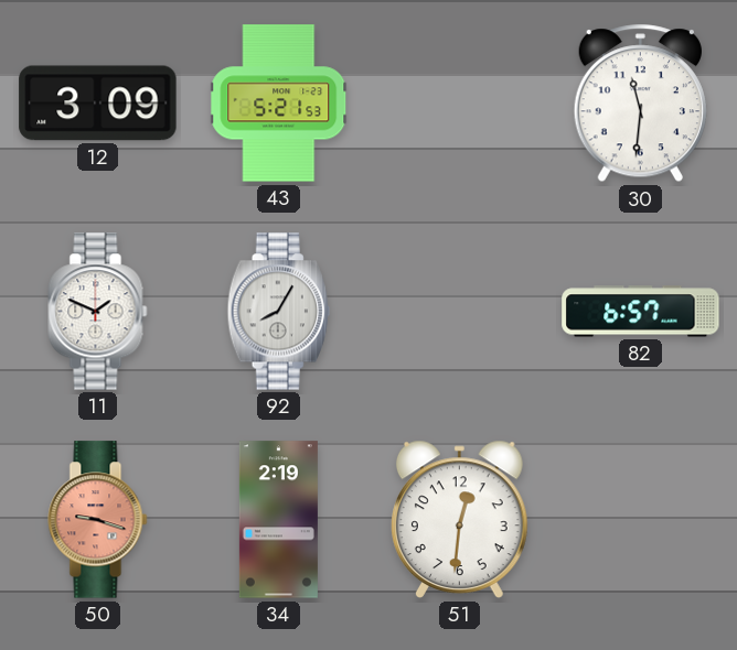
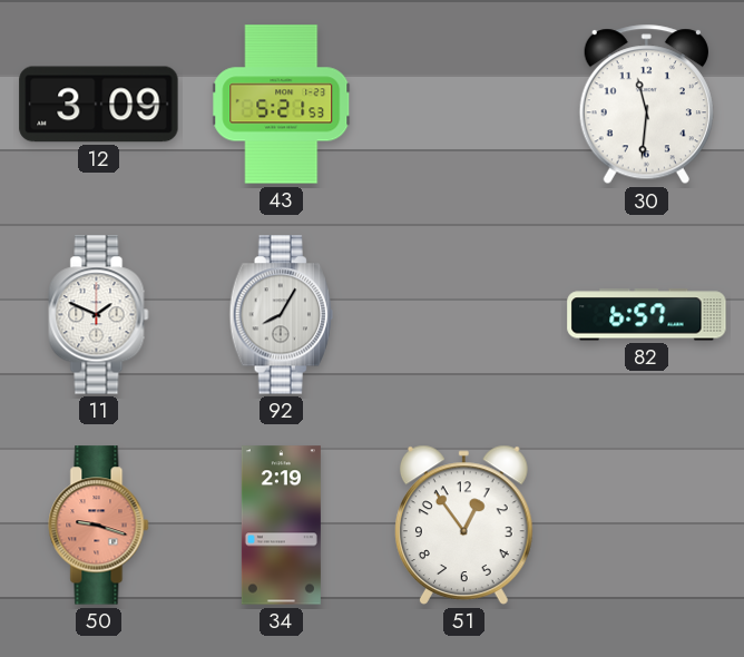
51: 12:31 -> 12:54
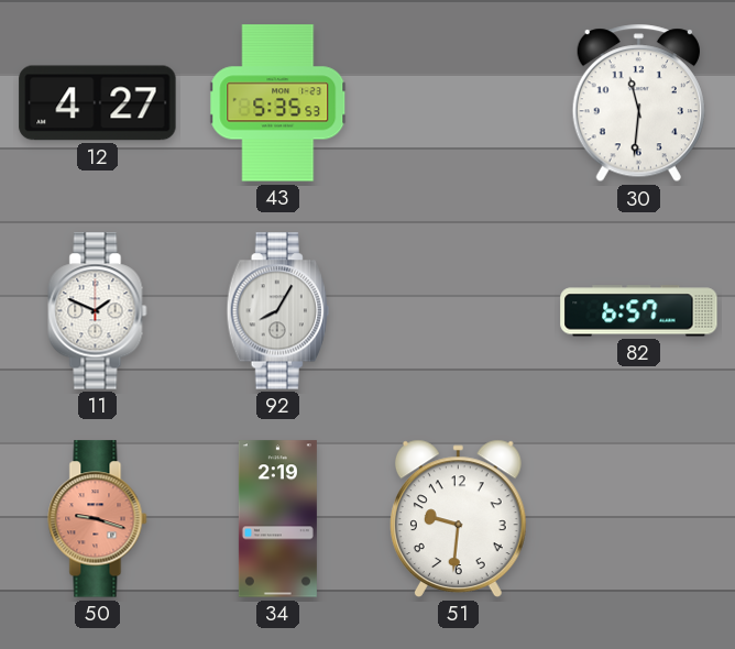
12: 3:09 -> 4:27
43: 5:21 -> 5:35
51: 12:54 -> 9:31
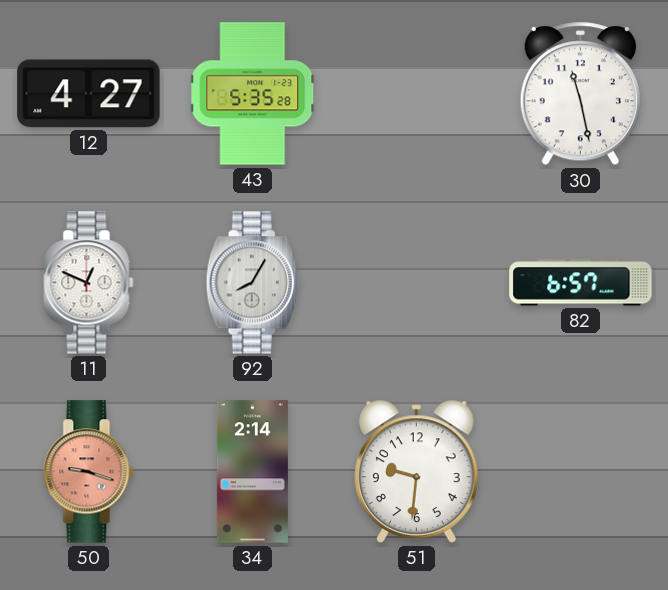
43: 5:35:53 -> 5:35:28
30: 11:31 -> 11:28
11: 1:49 -> 12:49
34: 2:19 -> 2:14
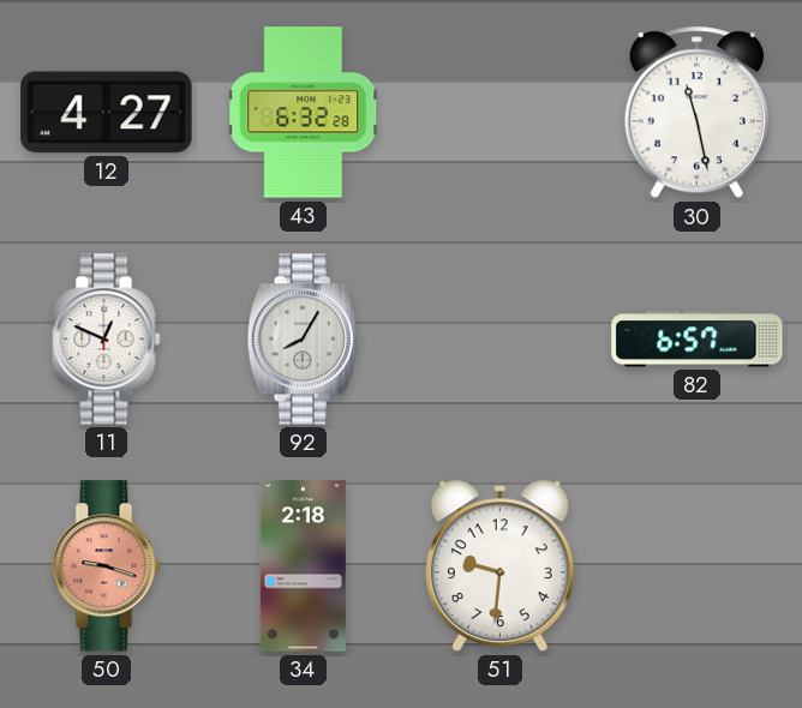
43: 5:35 -> 6:32
34: 2:14 -> 2:18
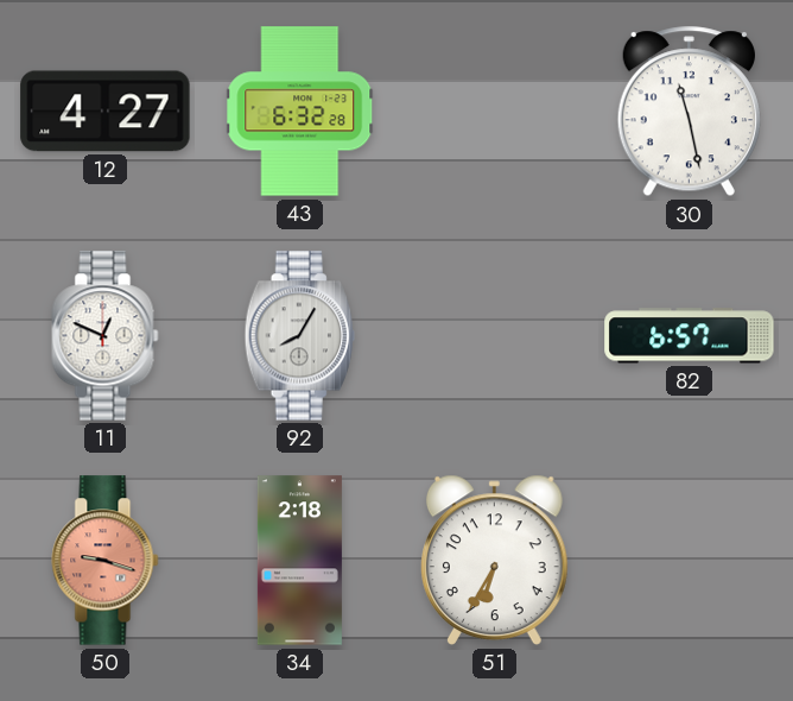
51: 9:31 -> 6:35
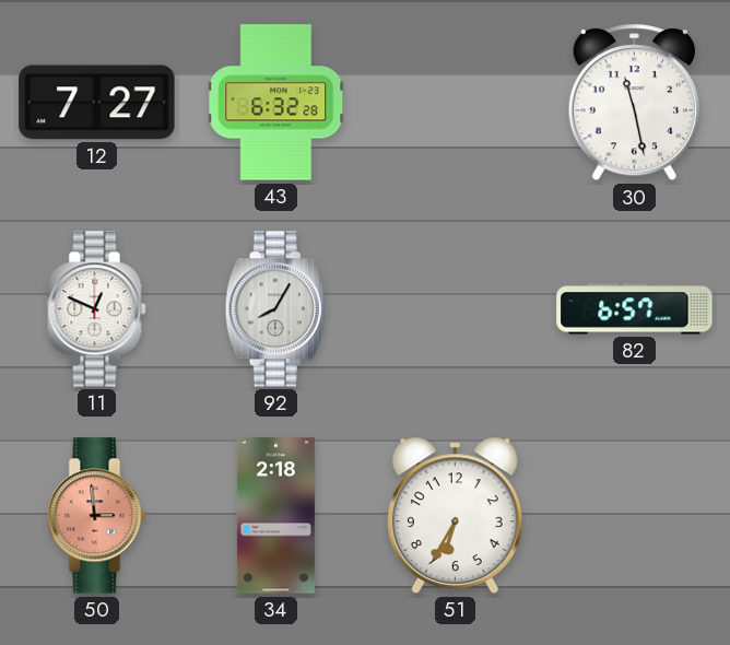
12: 4:27 -> 7:27
50: 9:18 -> 2:59
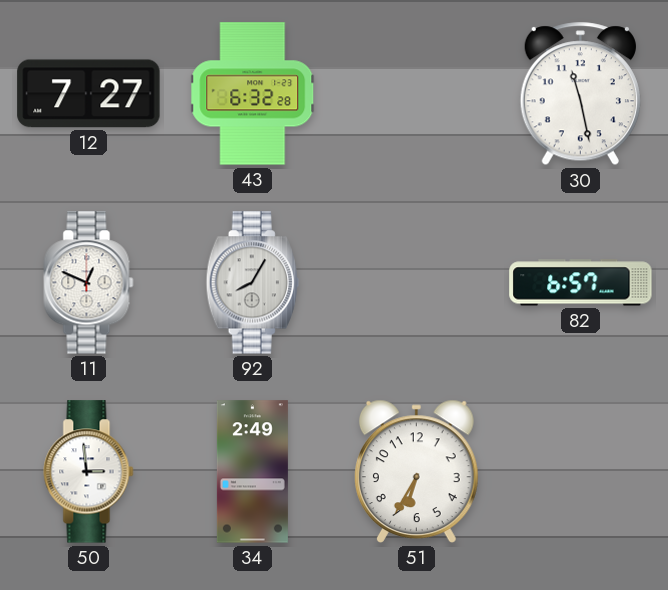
50 dial: salmon -> white
34: 2:18 -> 2:49
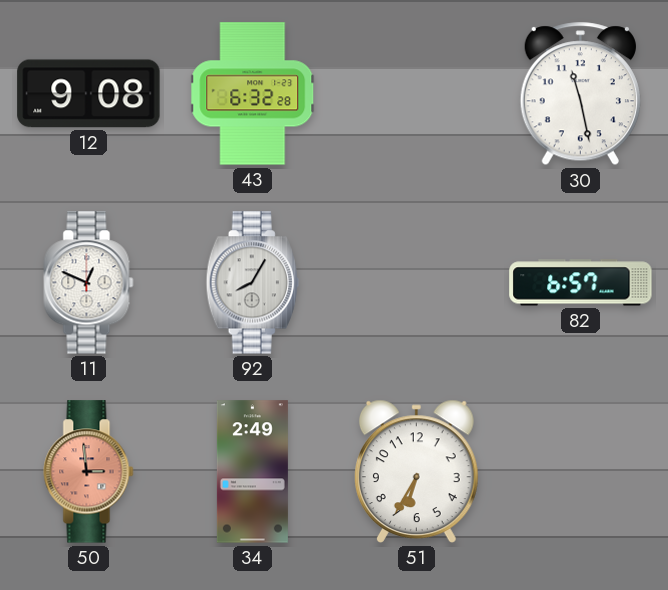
12: 7:27 -> 9:08
50 dial: white -> salmon
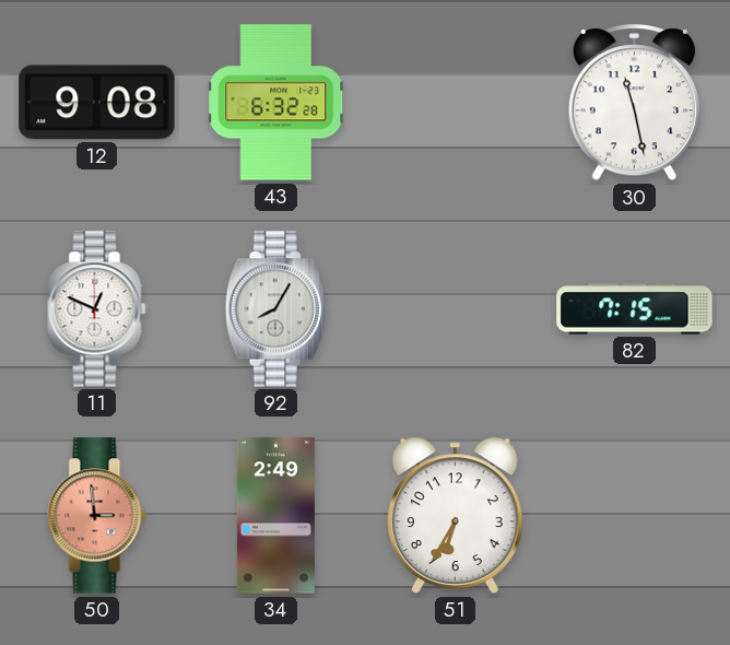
82: 6:57 -> 7:15
